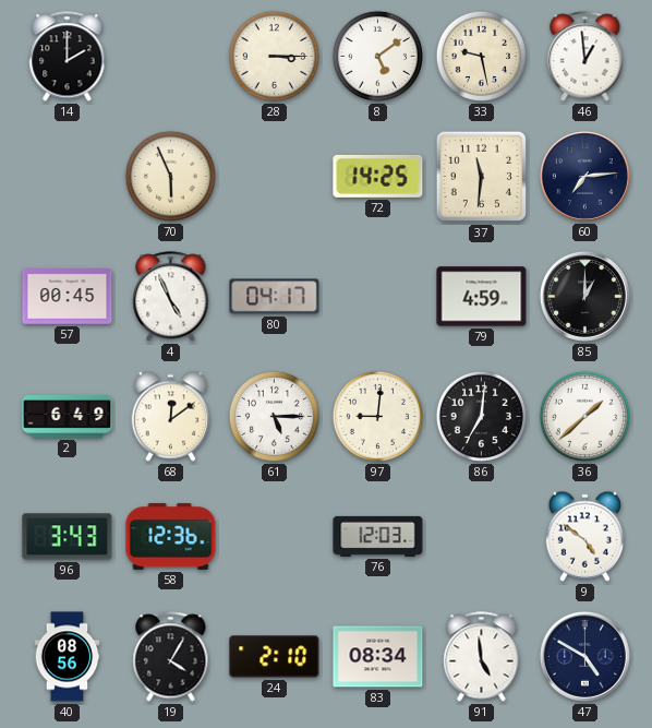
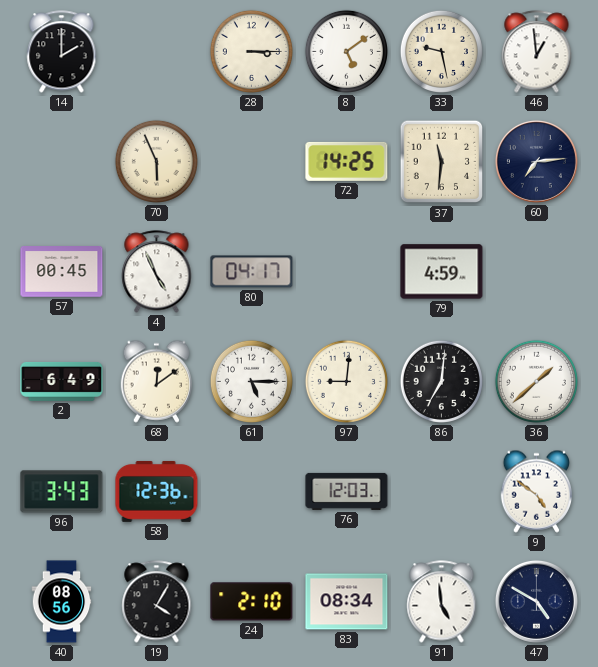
85: 1:00 -> none
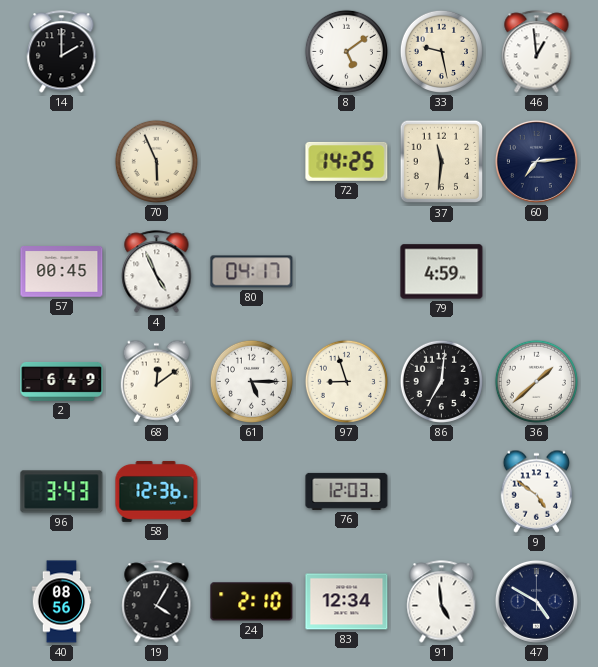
28: 3:15 -> none
97: 9:01 -> 8:57
83: 08:34 -> 12:34
